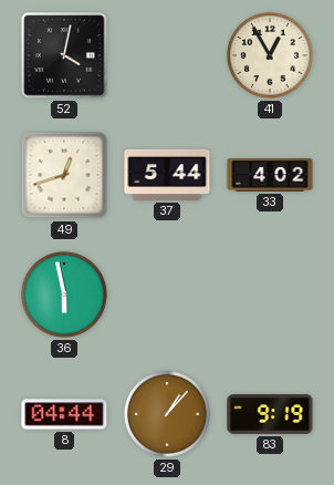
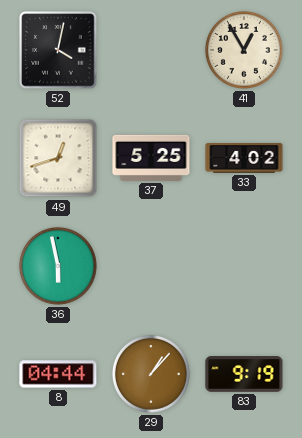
37: 5:44 -> 5:25
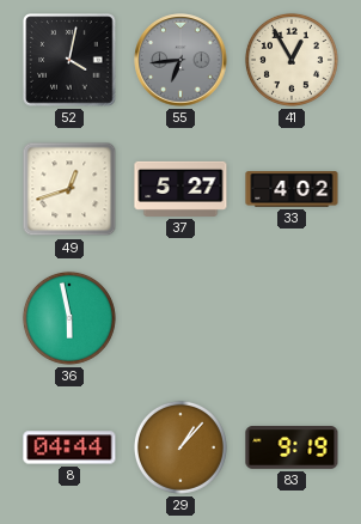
55: none -> 6:44
37: 5:25 -> 5:27
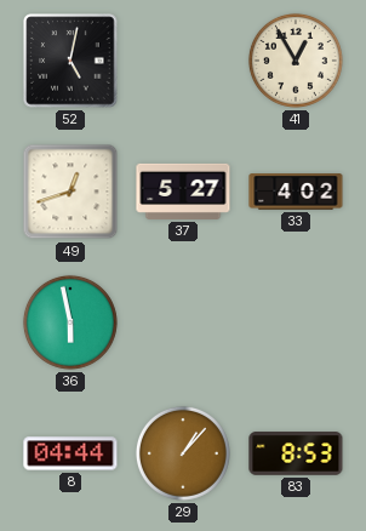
52: 4:02 -> 5:02
55: 6:44 -> none
83: 9:19 -> 8:53
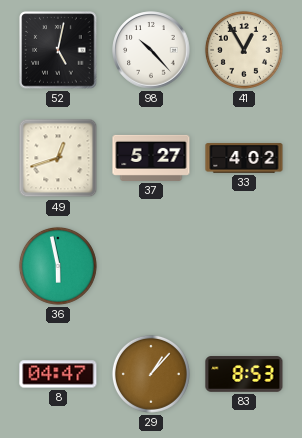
98: none -> 10:23
8: 04:44 -> 04:47
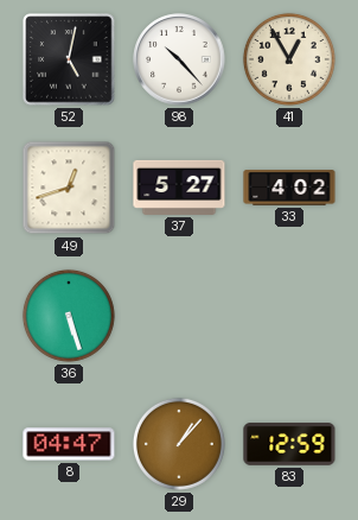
36: 5:58 -> 5:27
83: 8:53 -> 12:59
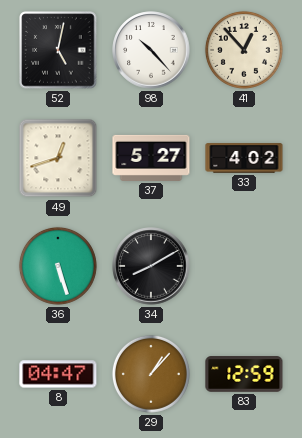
41: 12:55 -> 12:53
34: none -> 8:10
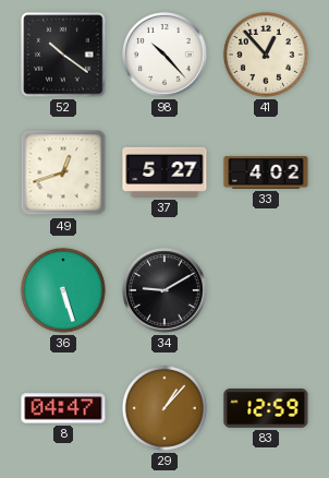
52: 5:02 -> 10:21
34: 8:10 -> 9:10
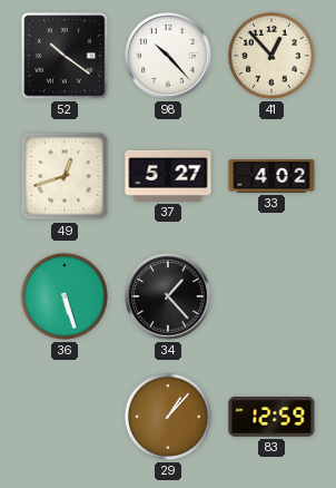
34: 9:10 -> 1:23
8: 04:47 -> none
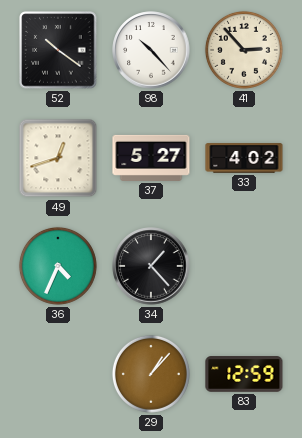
41: 12:53 -> 2:53
36: 5:27 -> 4:34
